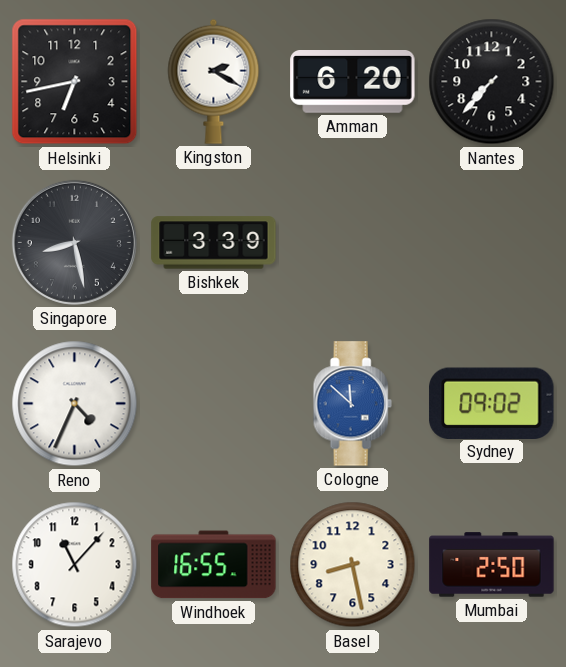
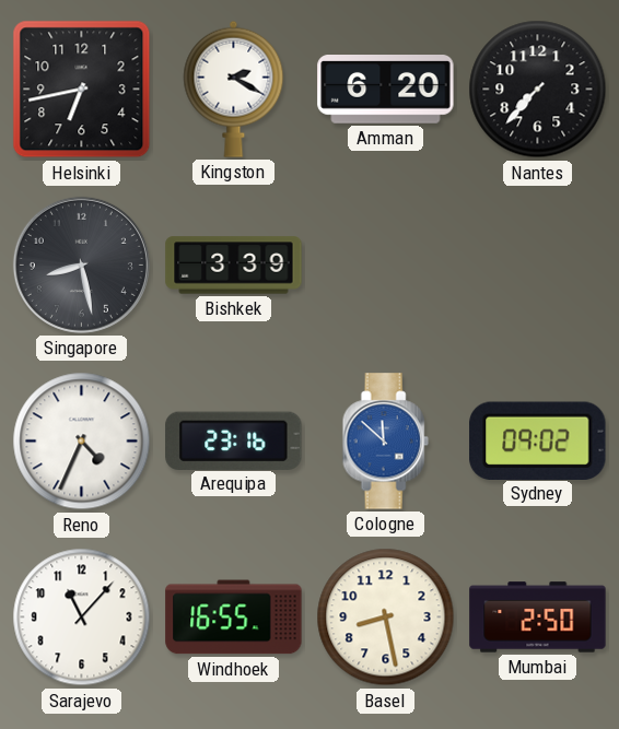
Arequipa: none -> 23:16
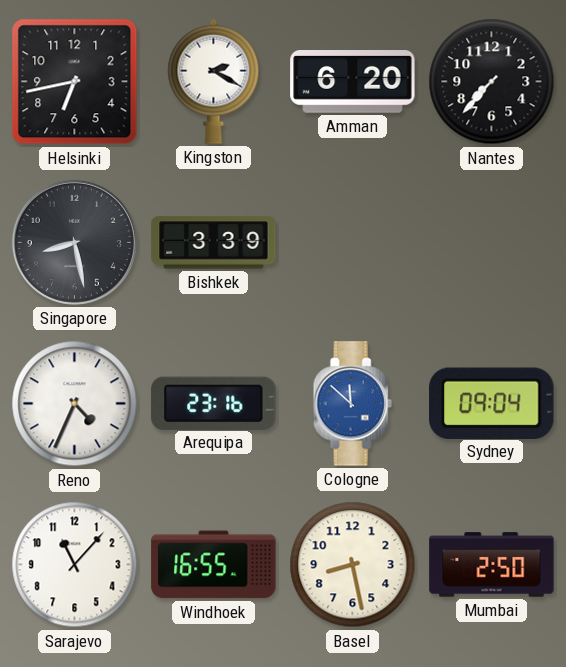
Sydney: 09:02 -> 09:04
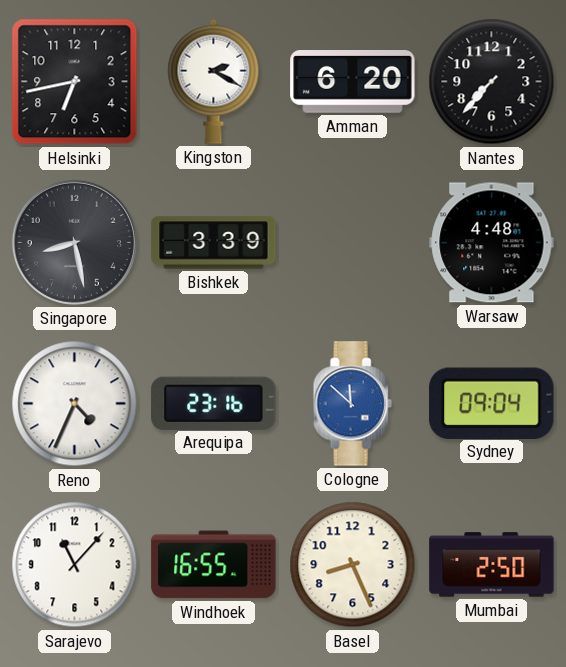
Warsaw: none -> 4:48
Basel: 8:28 -> 8:26
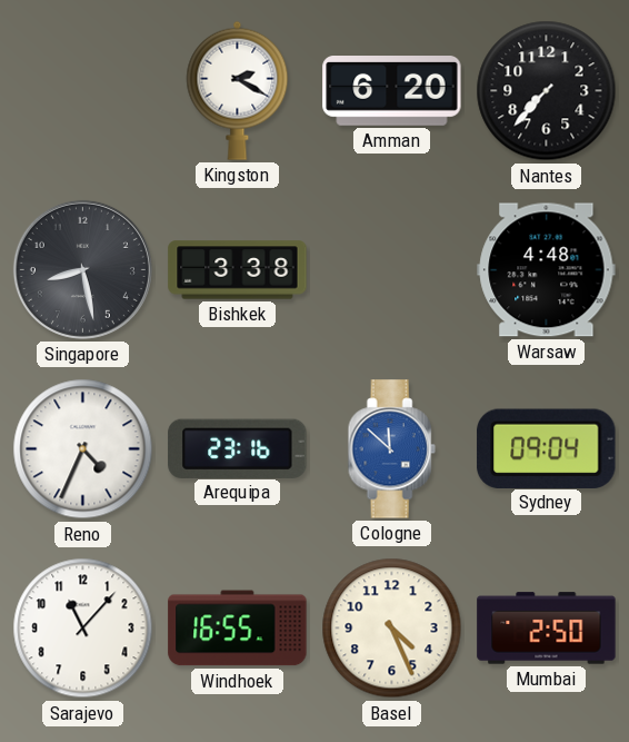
Helsinki: 6:43 -> none
Bishkek: 3:39 -> 3:38
Basel: 8:26 -> 4:26
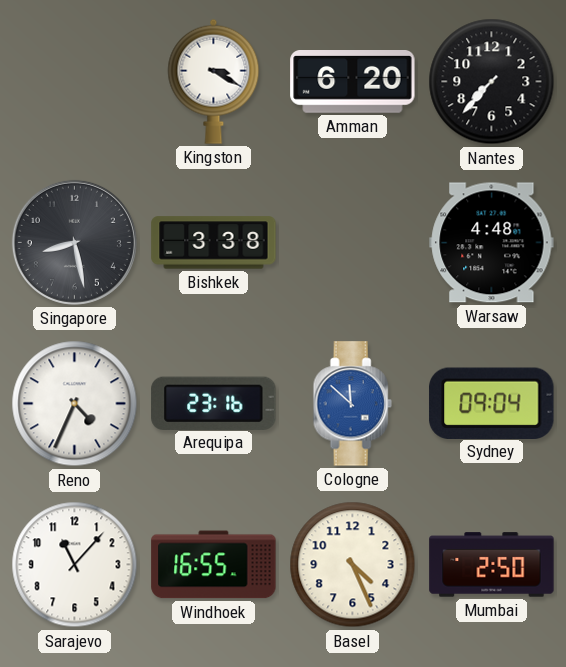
Kingston: 2:20 -> 3:20
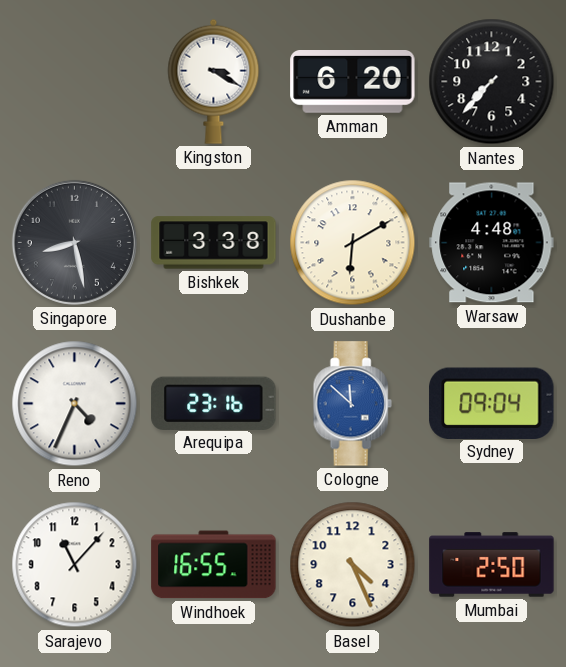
Dushanbe: none -> 6:10
